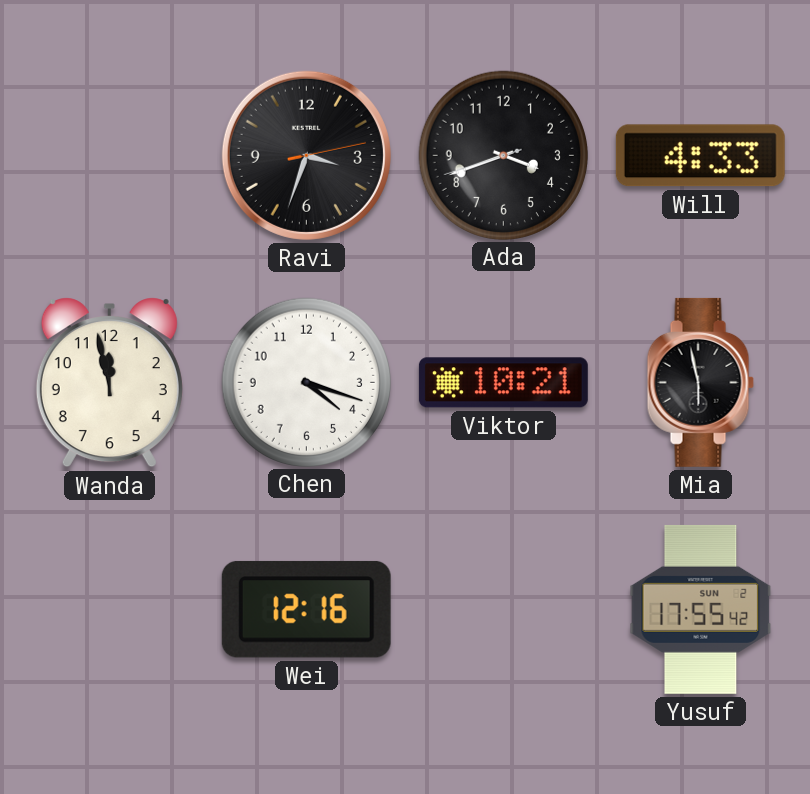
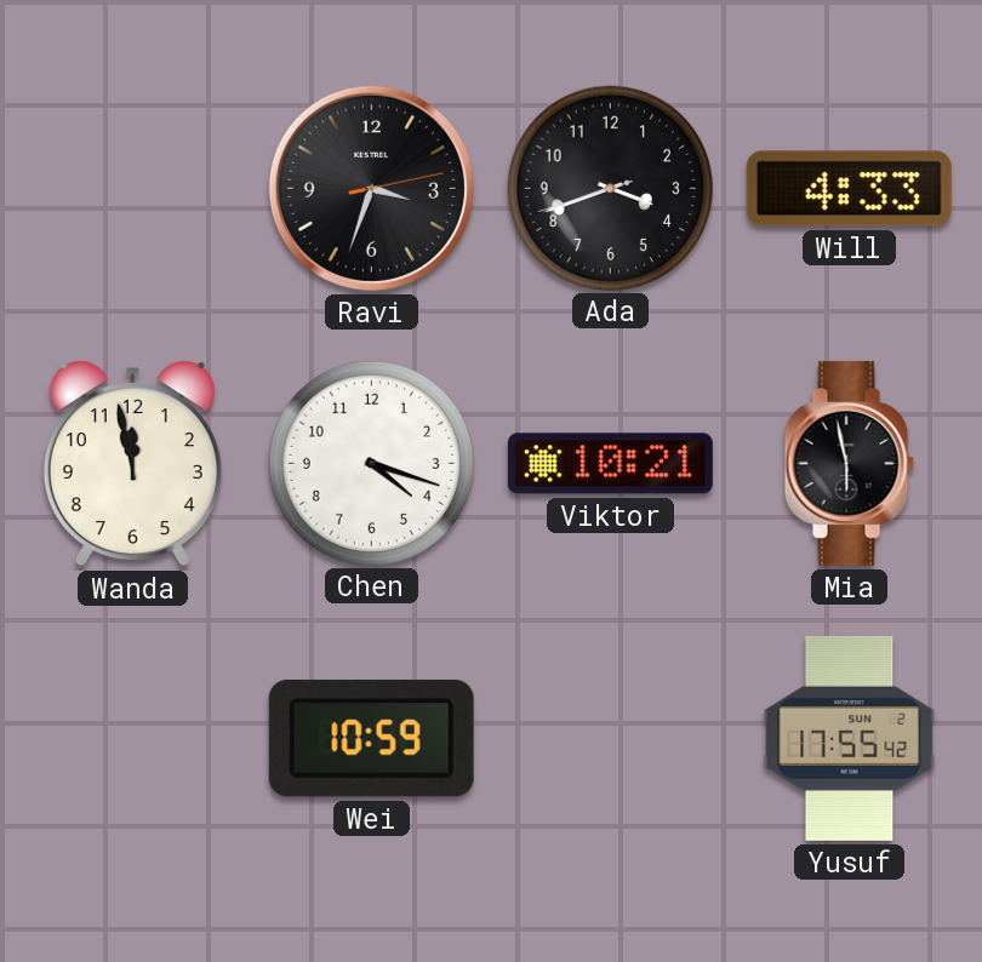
Wei: 12:16 -> 10:59
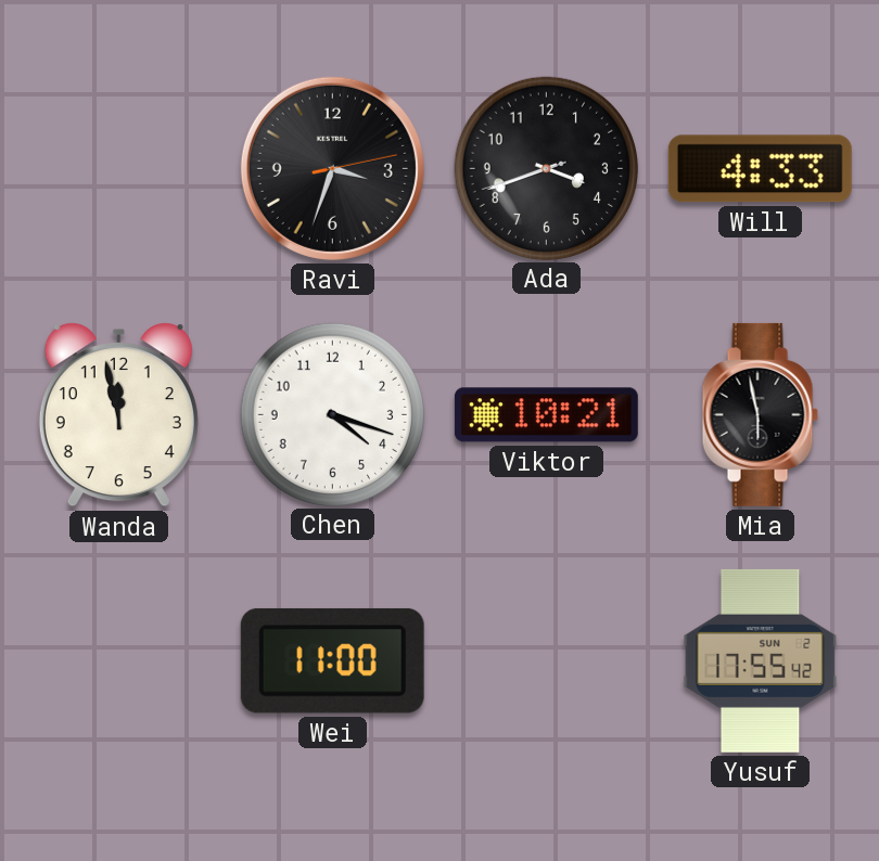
Wei: 10:59 -> 11:00
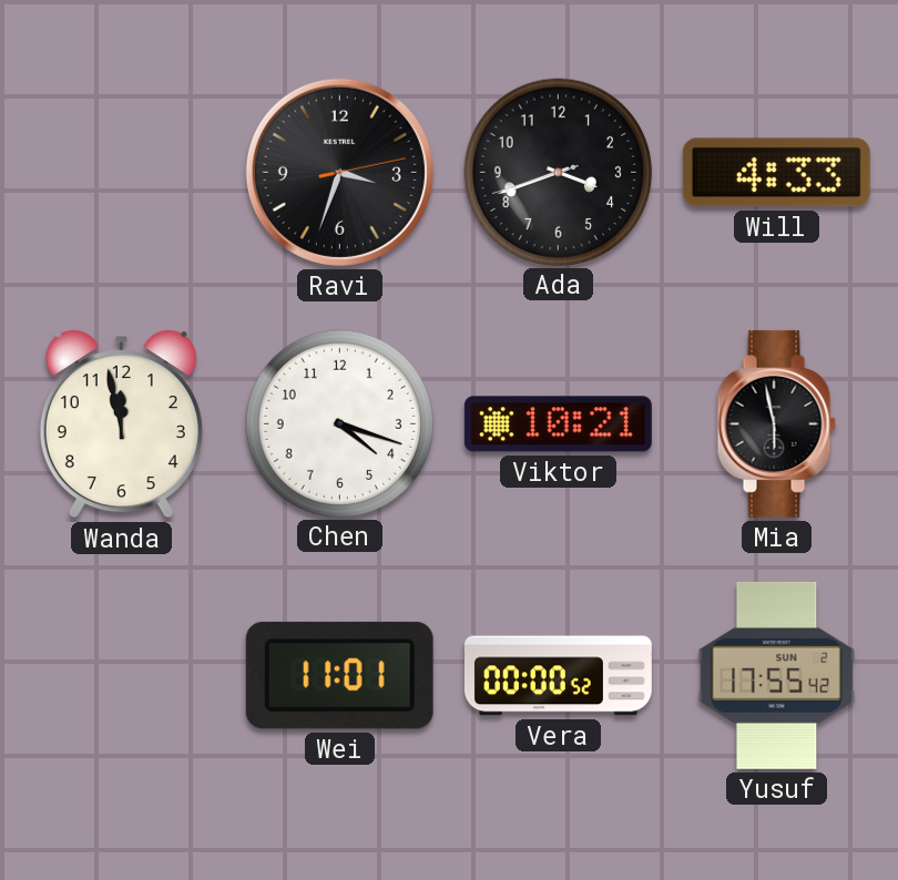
Wei: 11:00 -> 11:01
Vera: none -> 00:00
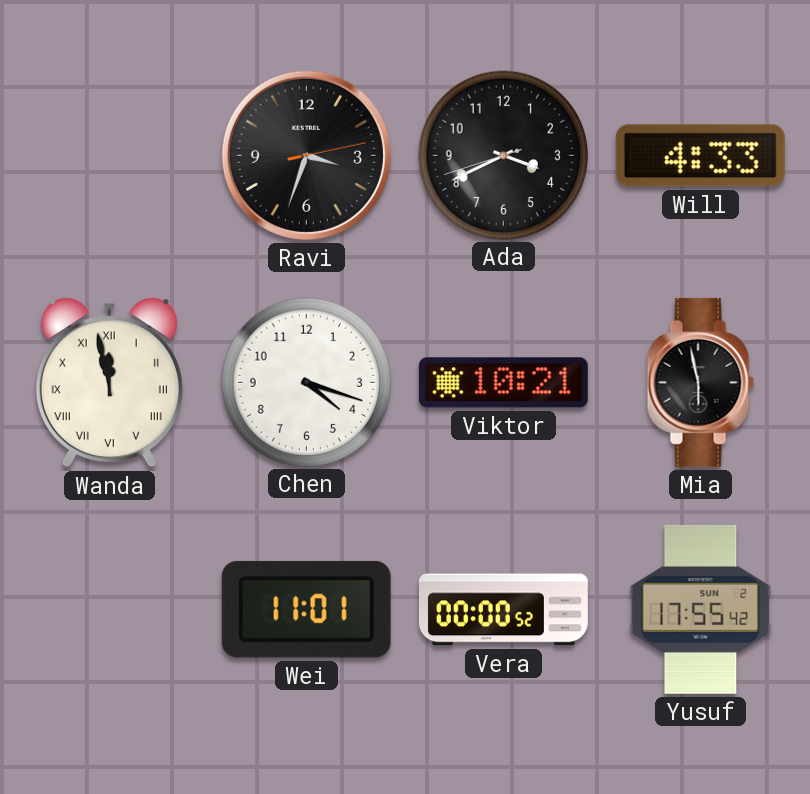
Ada: 3:41 -> 3:40
Wanda numerals: Arabic -> Roman
